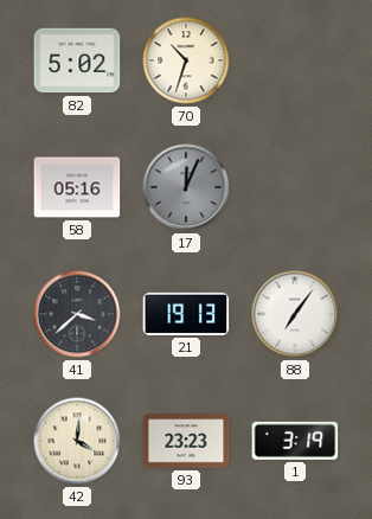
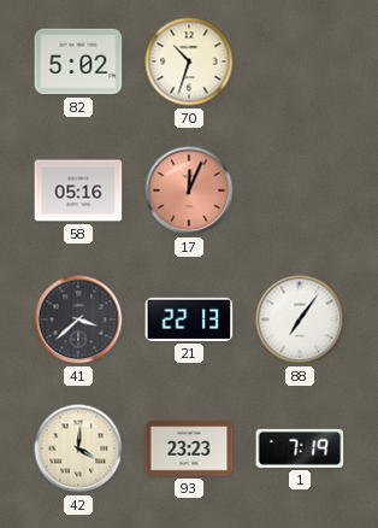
17 dial: grey -> salmon
21: 19:13 -> 22:13
1: 3:19 -> 7:19
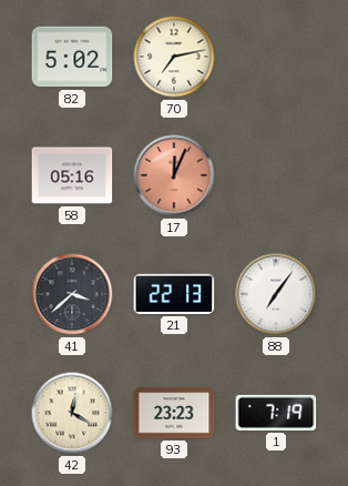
70: 10:33 -> 7:13
42: 4:01 -> 12:20
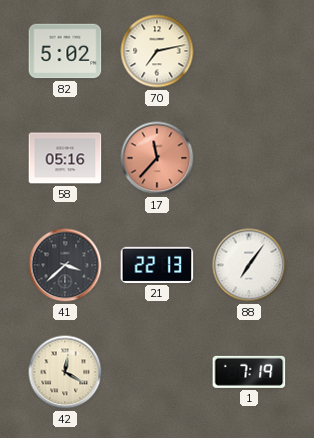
17: 12:04 -> 11:37
93: 23:23 -> none
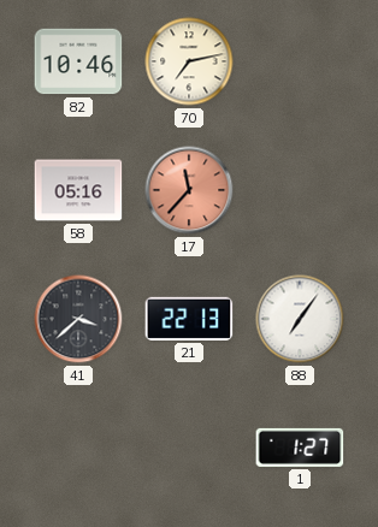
82: 5:02 -> 10:46
42: 12:20 -> none
1: 7:19 -> 1:27
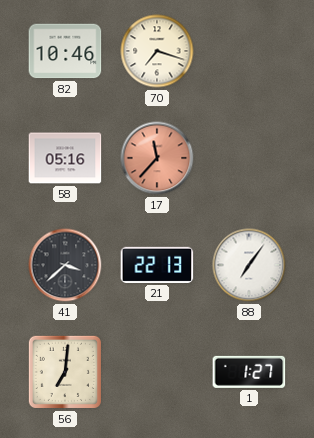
70: 7:13 -> 7:18
56: none -> 7:01
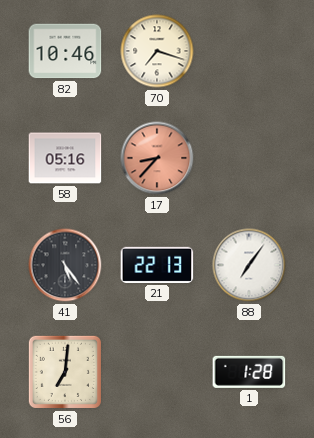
17: 11:37 -> 8:37
41: 3:38 -> 5:24
1: 1:27 -> 1:28
